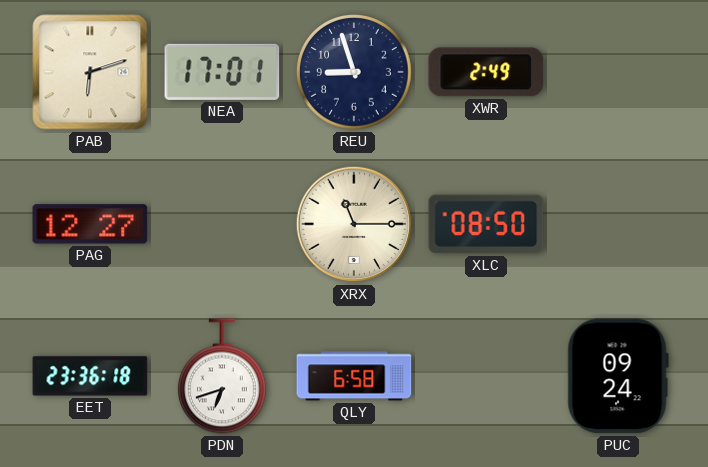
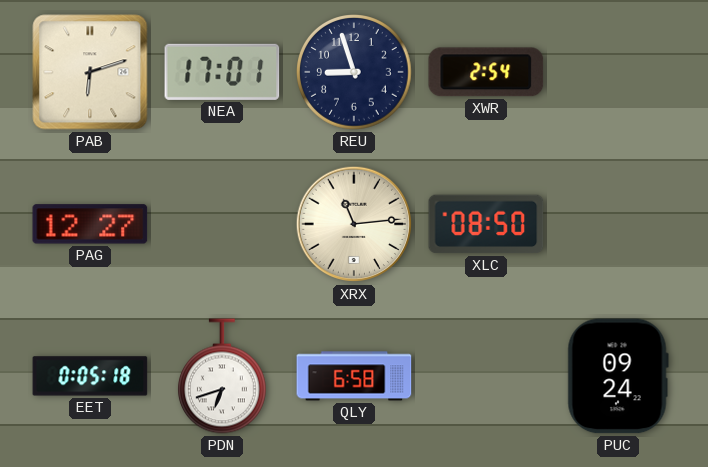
XWR: 2:49 -> 2:54
XRX: 11:15 -> 11:14
EET: 23:36 -> 0:05
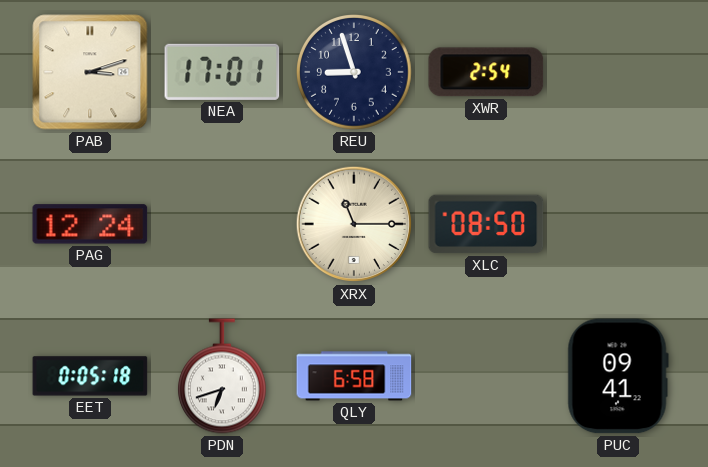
PAB: 6:12 -> 3:12
PAG: 12:27 -> 12:24
XRX: 11:14 -> 11:15
PUC: 09:24 -> 09:41
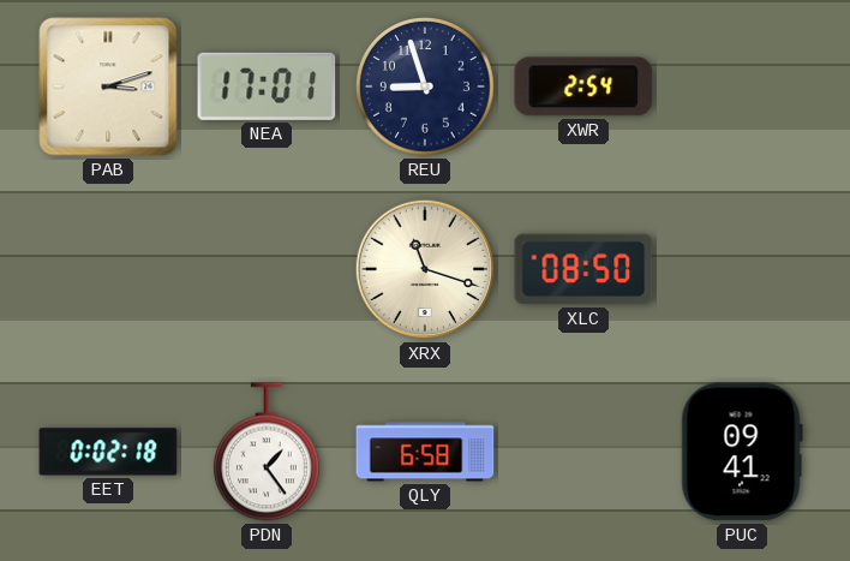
PAG: 12:24 -> none
XRX: 11:15 -> 11:18
EET: 0:05 -> 0:02
PDN: 6:42 -> 1:24
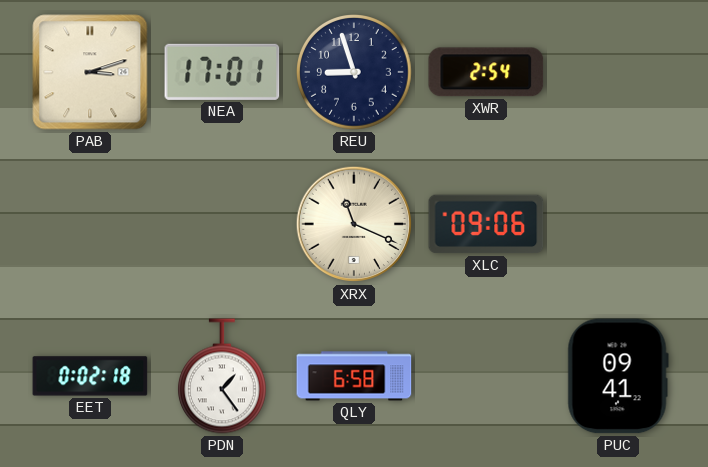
XRX: 11:18 -> 11:19
XLC: 08:50 -> 09:06
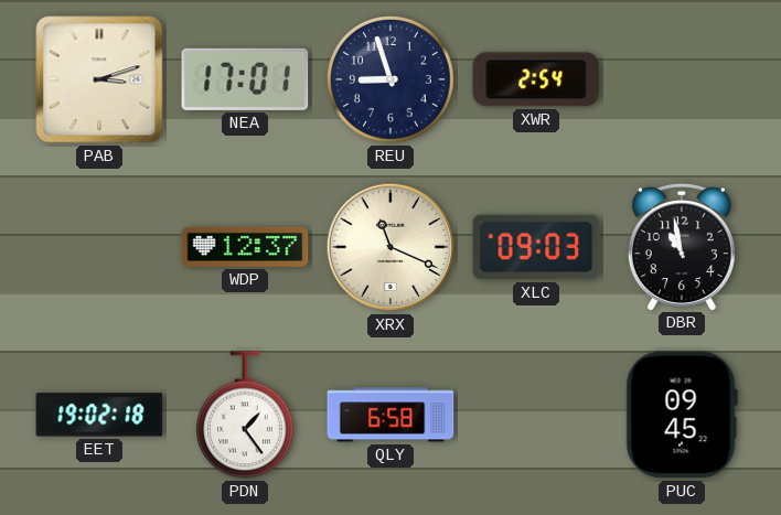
WDP: none -> 12:37
XLC: 09:06 -> 09:03
DBR: none -> 10:58
EET: 0:02 -> 19:02
PUC: 09:41 -> 09:45
